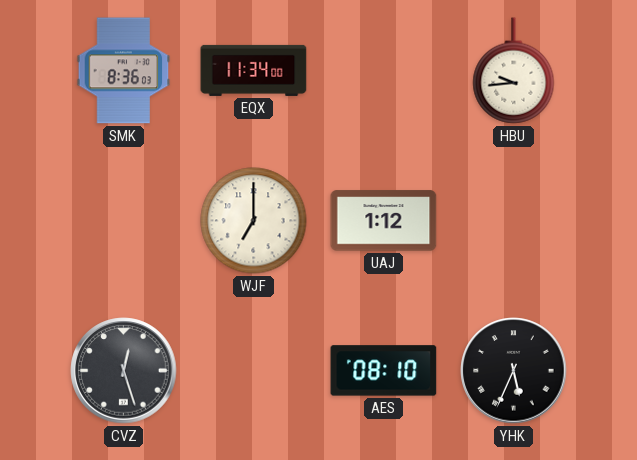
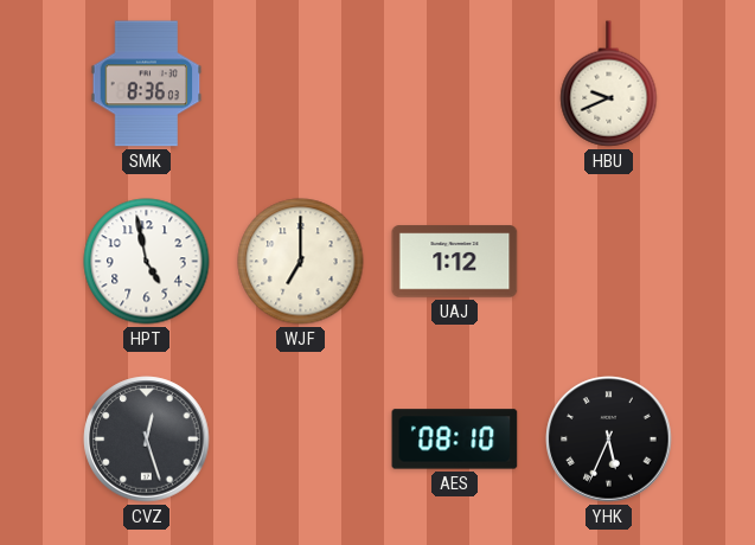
EQX: 11:34 -> none
HBU: 9:44 -> 9:41
HPT: none -> 4:58
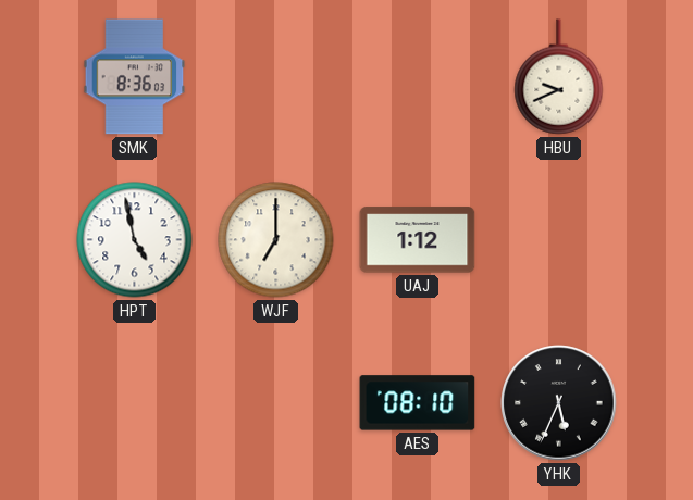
CVZ: 12:27 -> none
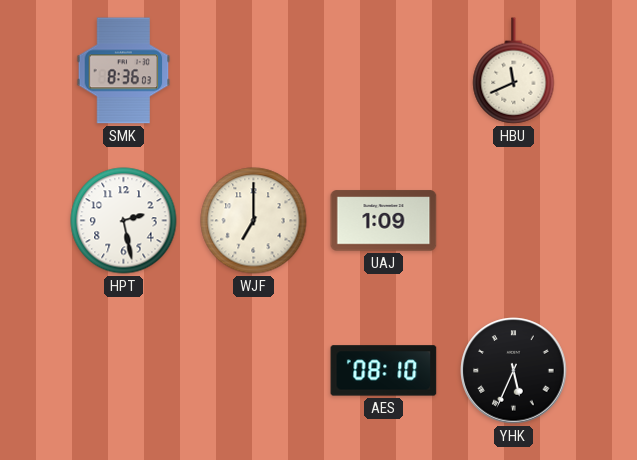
HBU: 9:41 -> 11:41
HPT: 4:58 -> 2:28
UAJ: 1:12 -> 1:09
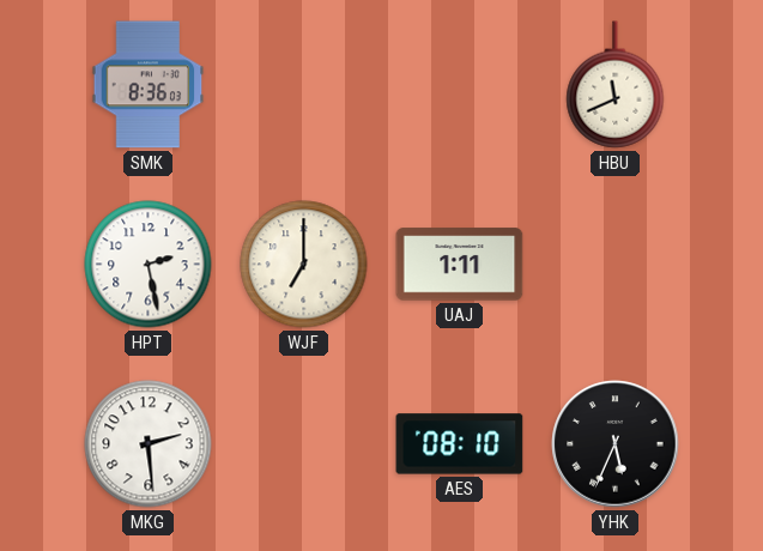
UAJ: 1:09 -> 1:11
MKG: none -> 2:29
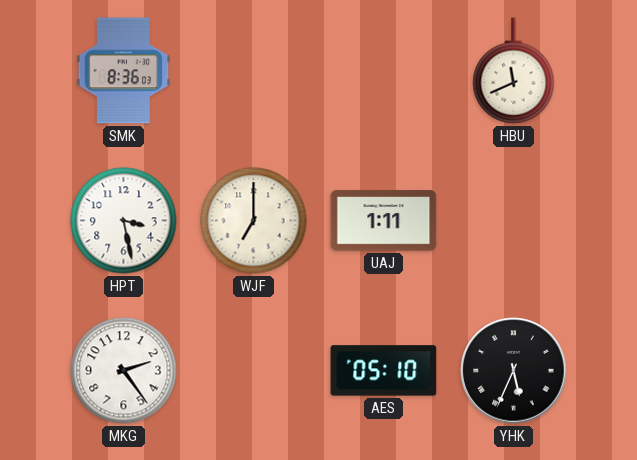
HPT: 2:28 -> 3:28
MKG: 2:29 -> 2:24
AES: 08:10 -> 05:10
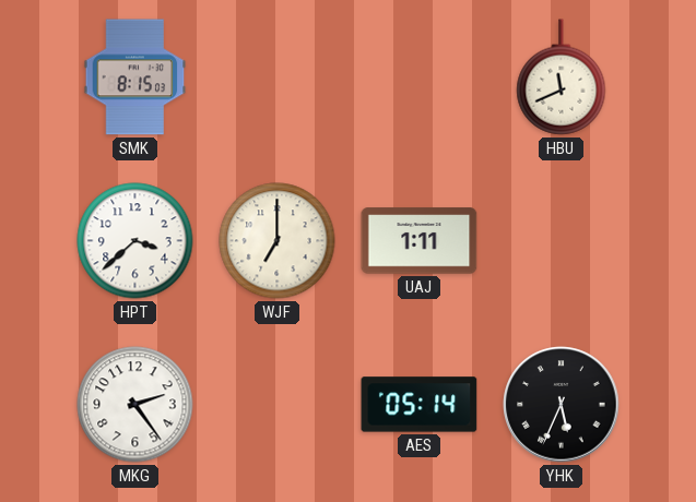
SMK: 8:36 -> 8:15
HPT: 3:28 -> 3:38
AES: 05:10 -> 05:14
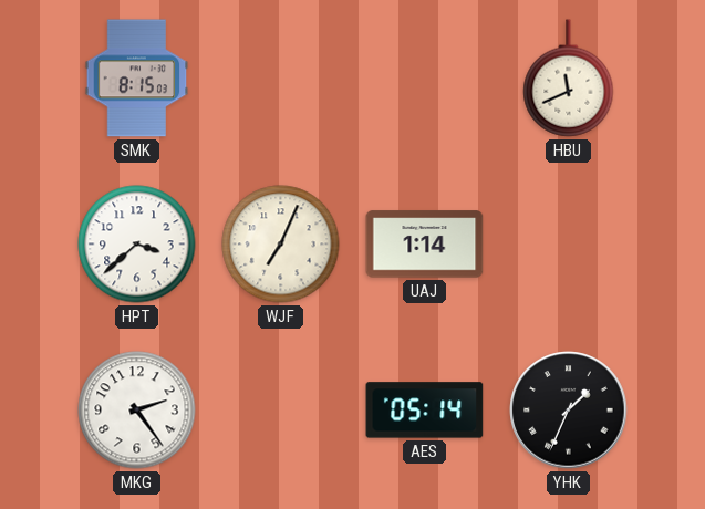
WJF: 7:00 -> 7:04
UAJ: 1:11 -> 1:14
YHK: 5:34 -> 1:34
